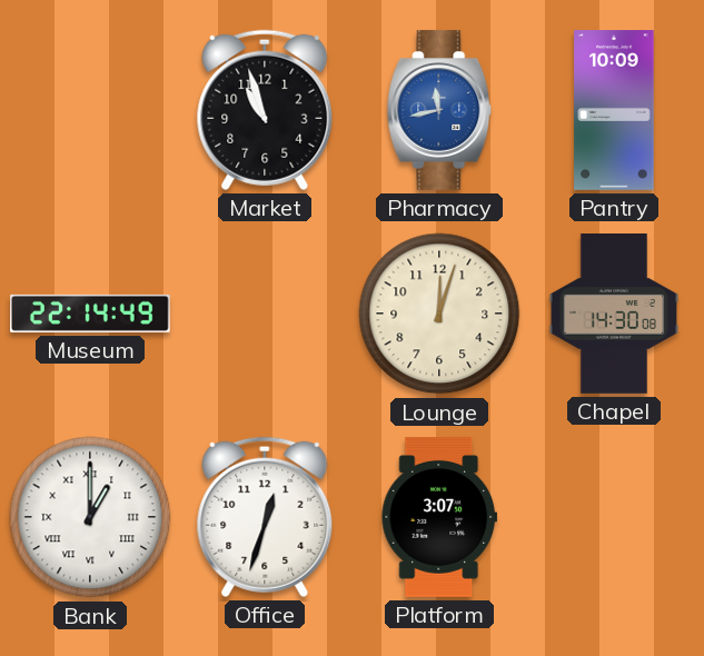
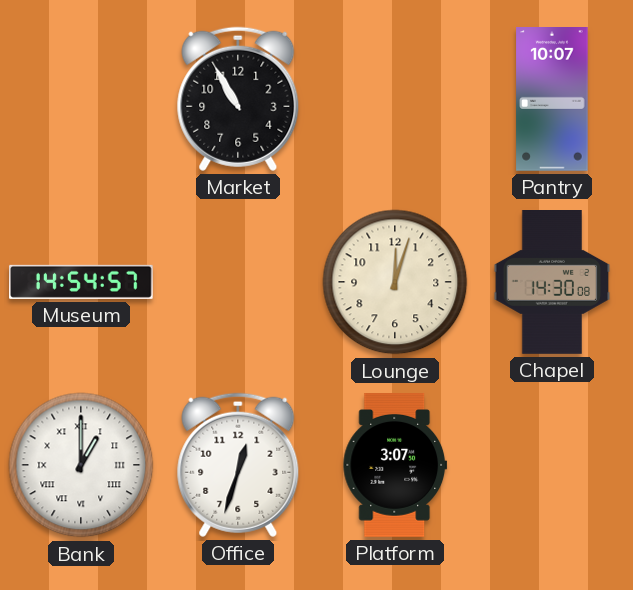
Market: 10:57 -> 10:55
Pharmacy: 11:43 -> none
Pantry: 10:09 -> 10:07
Museum: 22:14 -> 14:54
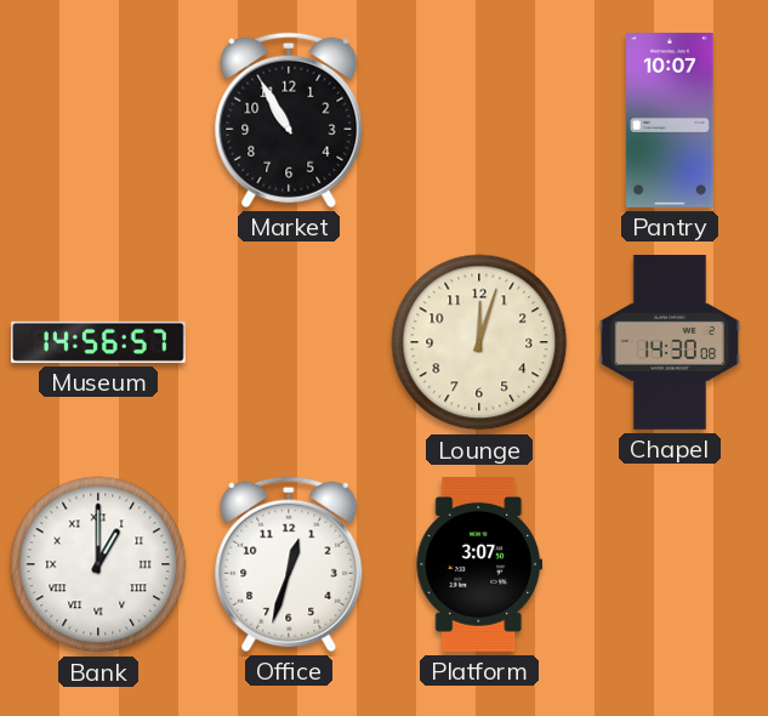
Museum: 14:54 -> 14:56
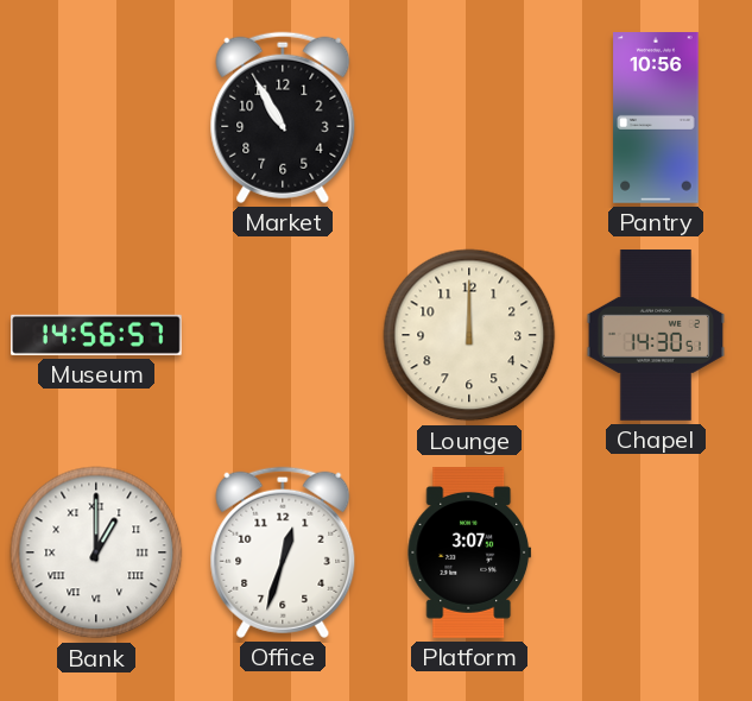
Pantry: 10:07 -> 10:56
Lounge: 12:03 -> 12:00
Chapel: 14:30:08 -> 14:30:51
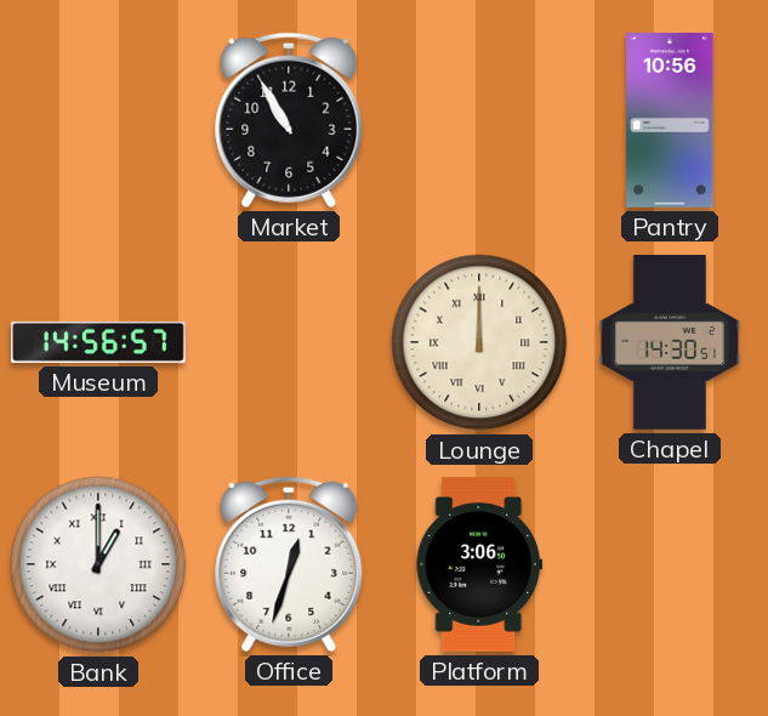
Lounge numerals: Arabic -> Roman
Platform: 3:07 -> 3:06
